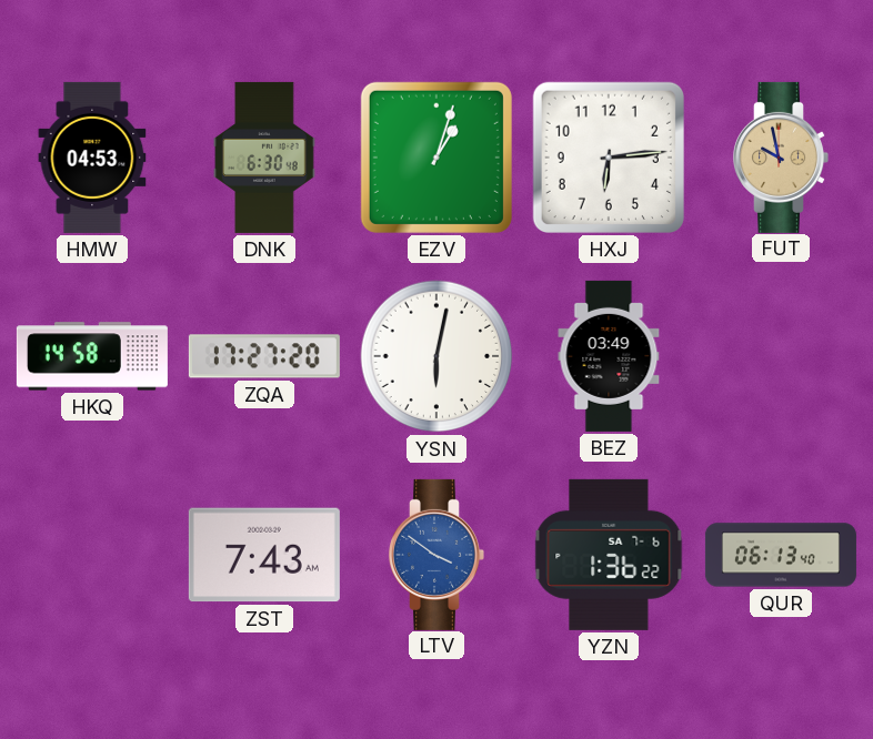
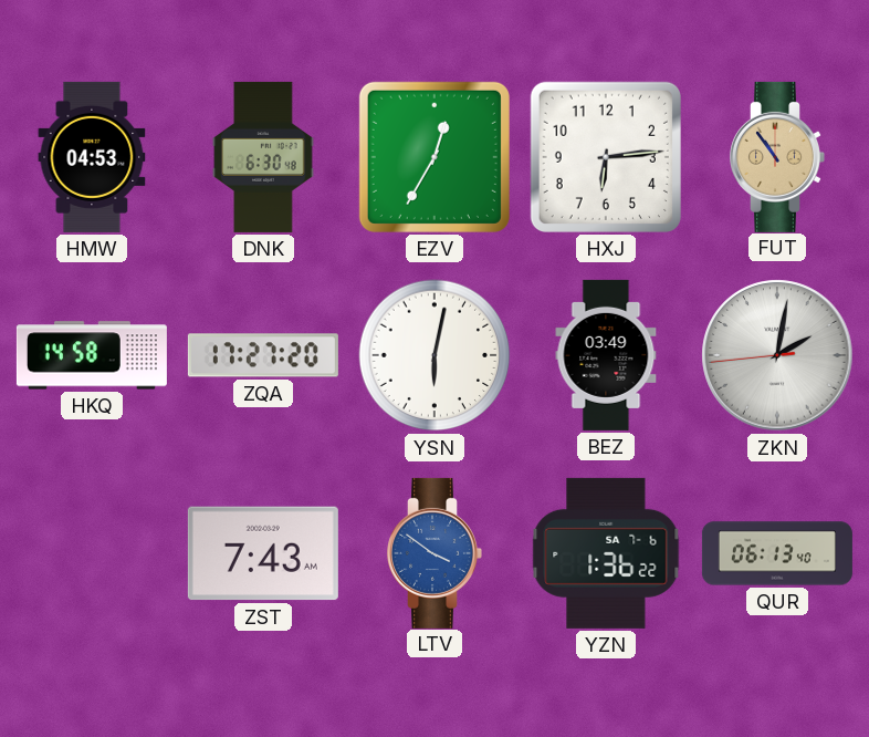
EZV: 1:03 -> 12:35
FUT: 9:58 -> 10:54
ZKN: none -> 2:01
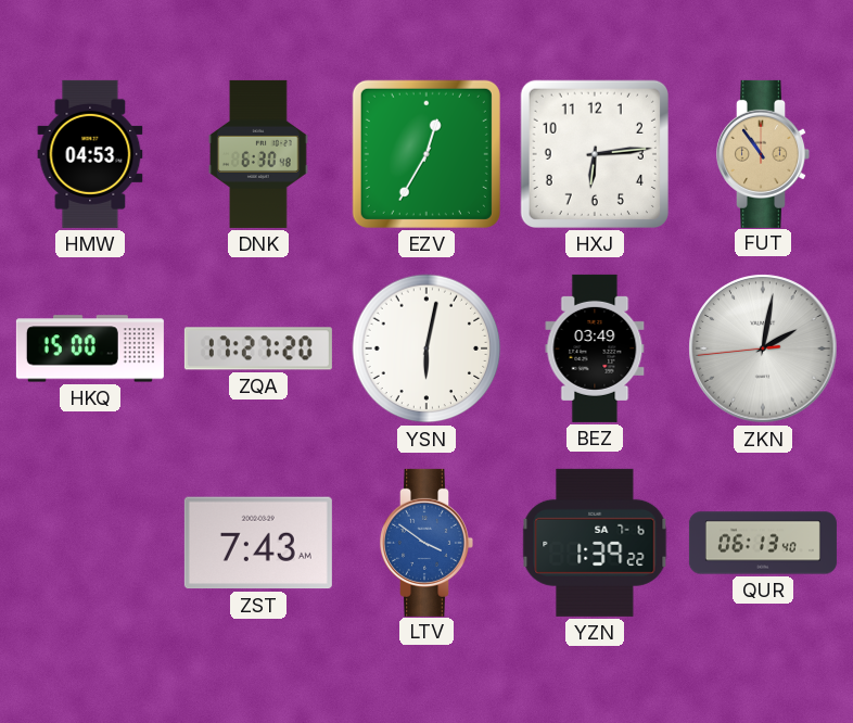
HKQ: 14:58 -> 15:00
YZN: 1:36 -> 1:39
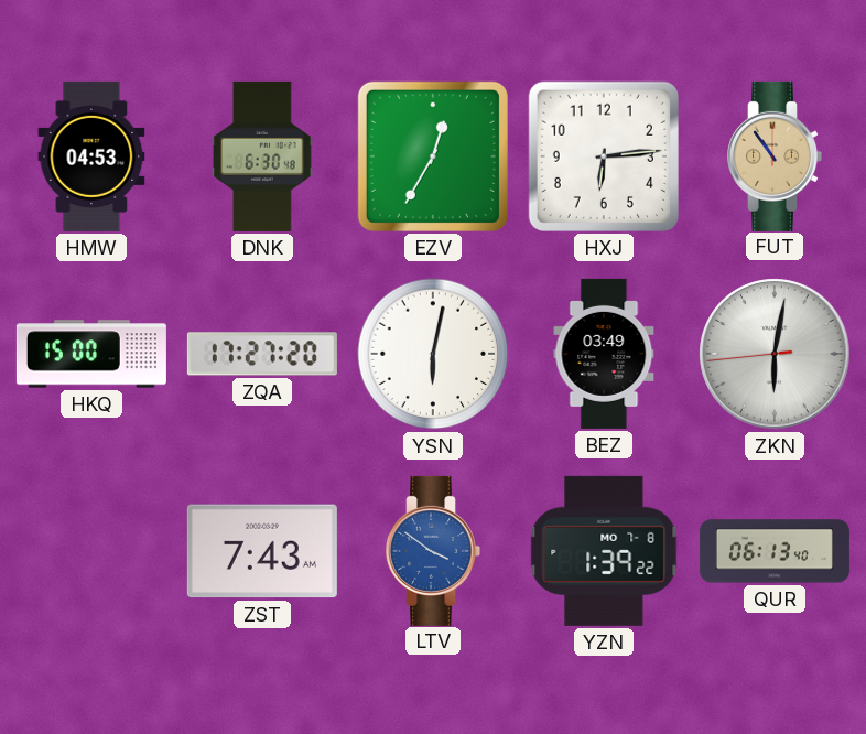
ZKN: 2:01 -> 6:01
YZN date: SA 7-6 -> MO 7-8
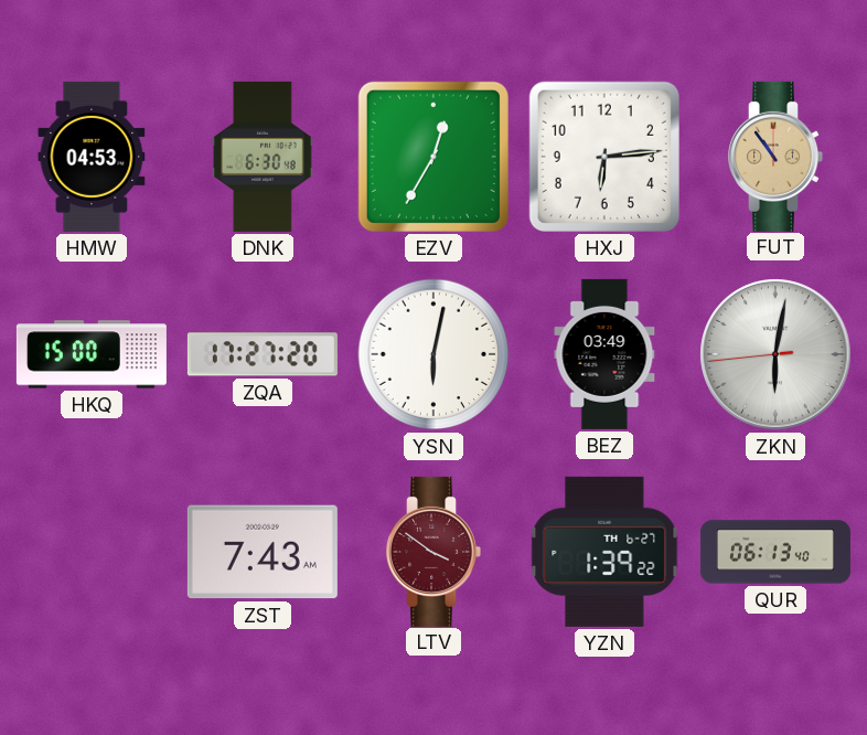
LTV dial: blue -> burgundy
YZN date: MO 7-8 -> TH 6-27
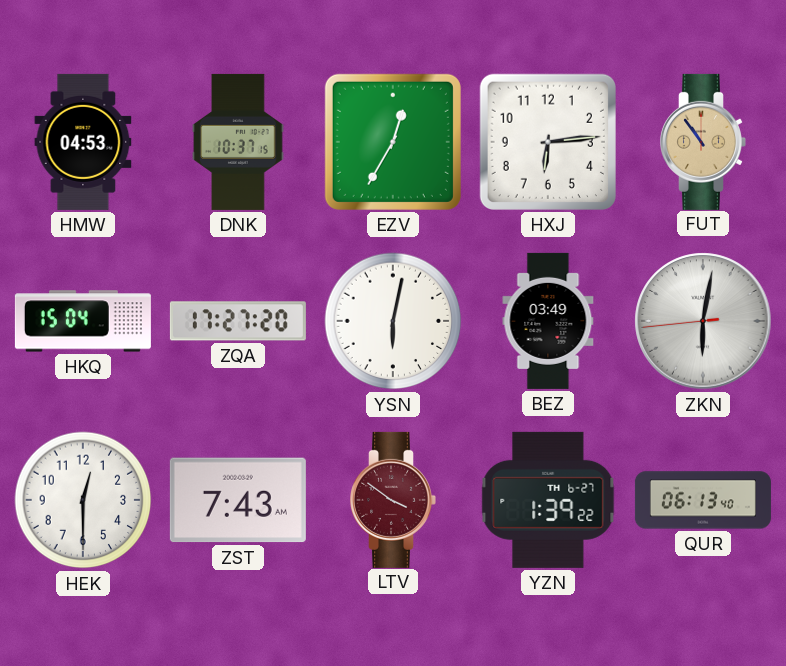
DNK: 6:30 -> 10:37
HKQ: 15:00 -> 15:04
HEK: none -> 12:30
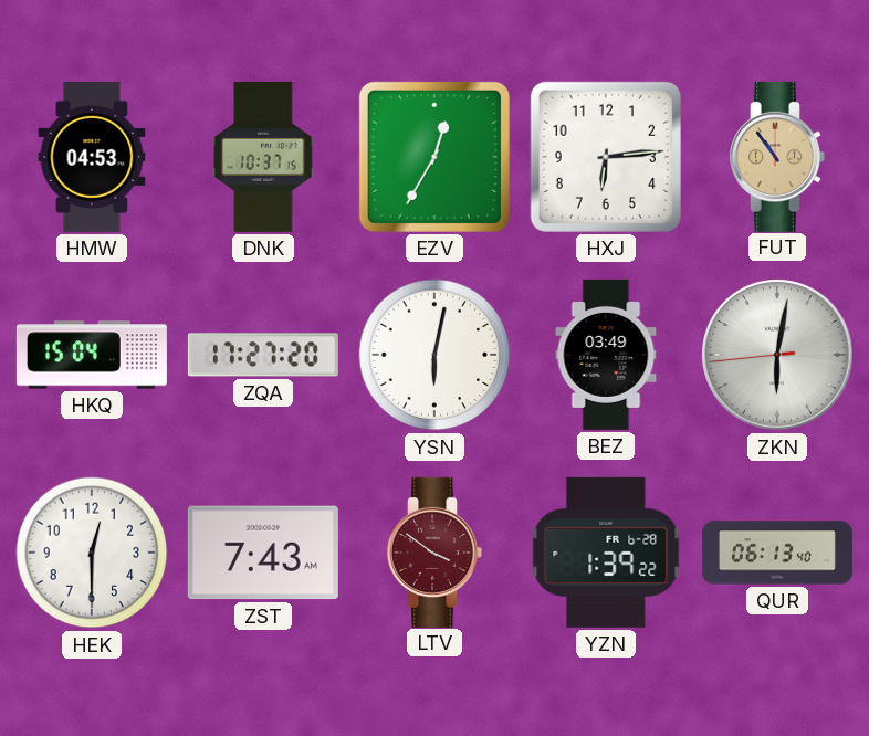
YZN date: TH 6-27 -> FR 6-28
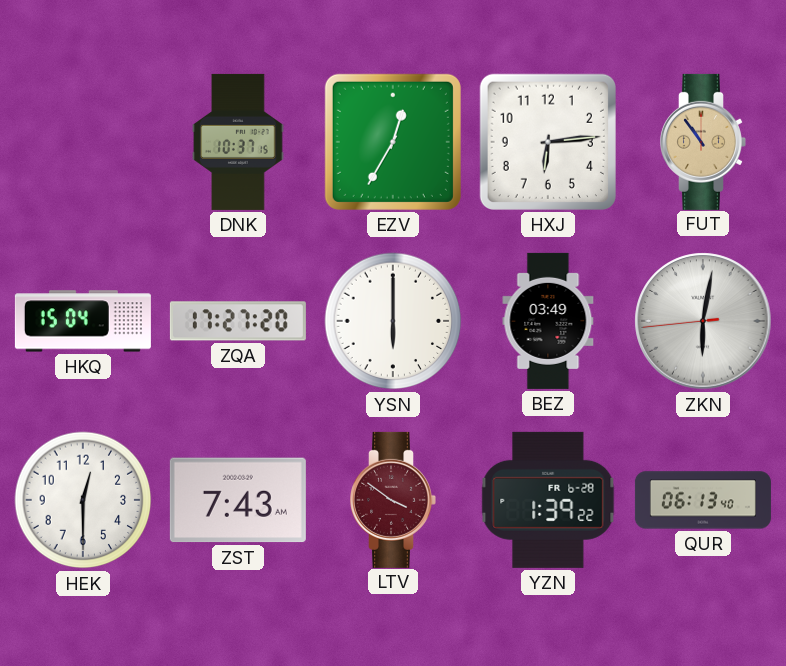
HMW: 04:53 -> none
YSN: 6:02 -> 6:00
